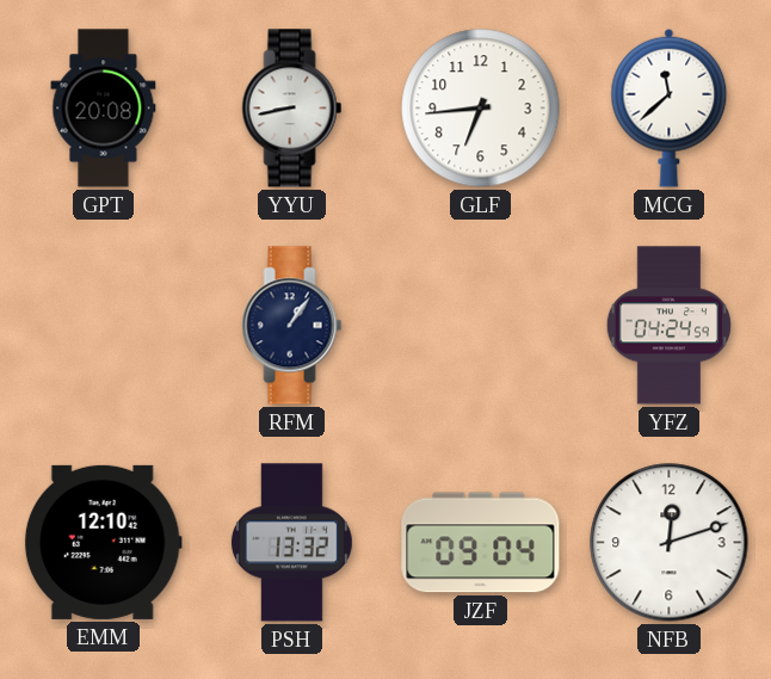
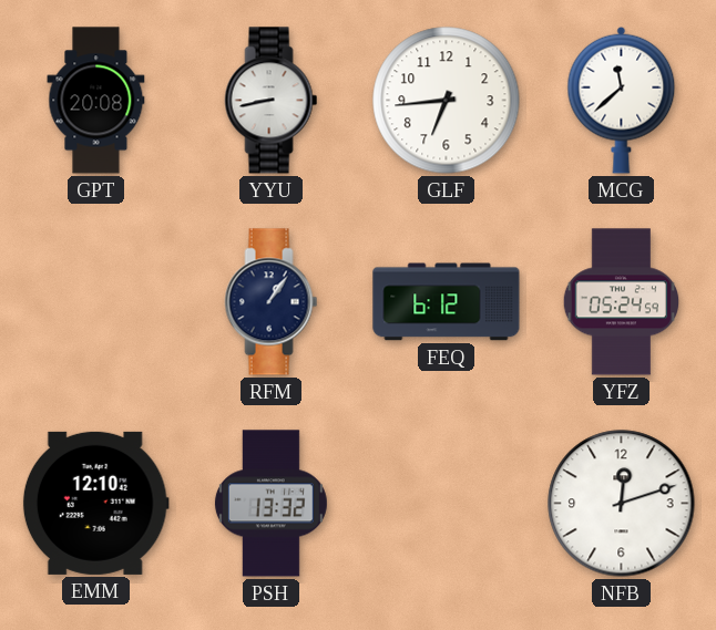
FEQ: none -> 6:12
YFZ: 04:24 -> 05:24
JZF: 09:04 -> none
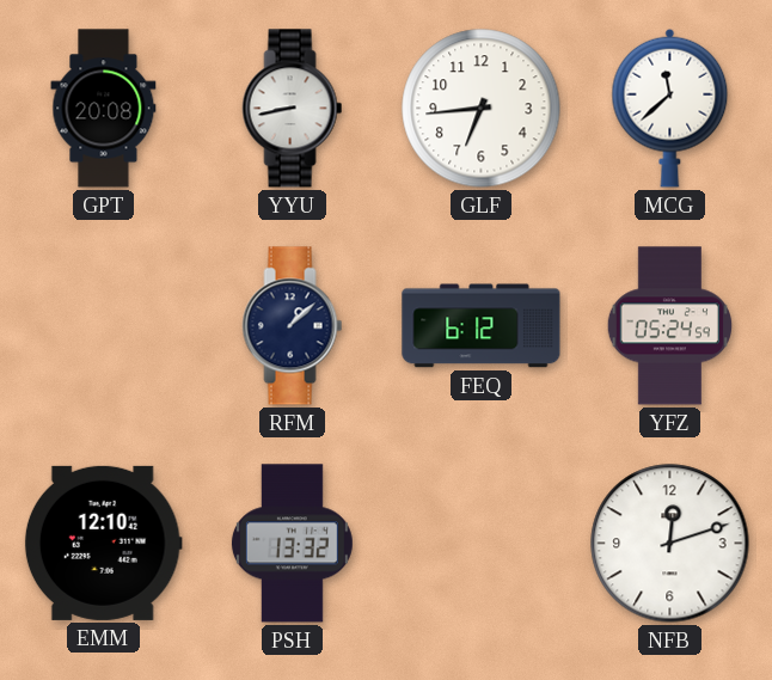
RFM: 1:06 -> 1:08
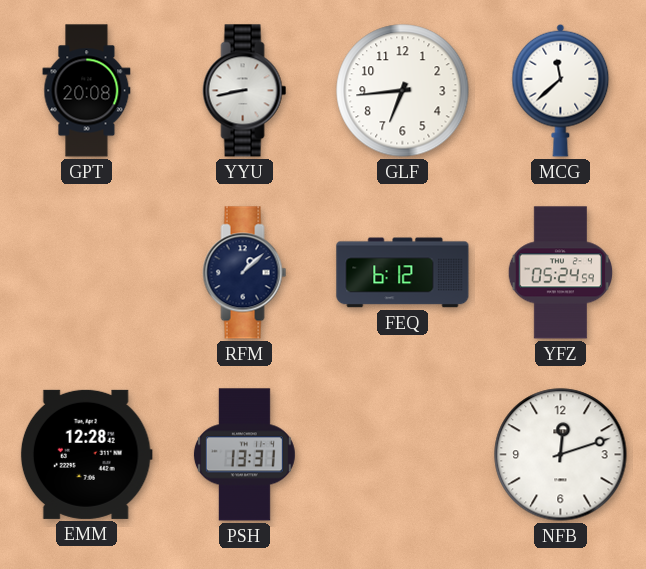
EMM: 12:10 -> 12:28
PSH: 13:32 -> 13:31
